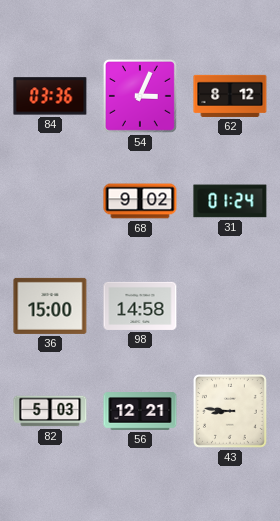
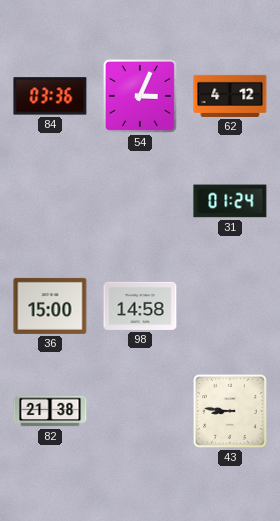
62: 8:12 -> 4:12
68: 9:02 -> none
82: 5:03 -> 21:38
56: 12:21 -> none
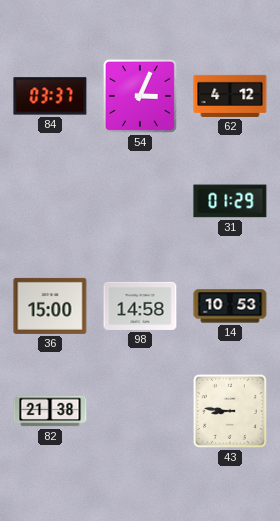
84: 03:36 -> 03:37
31: 01:24 -> 01:29
14: none -> 10:53
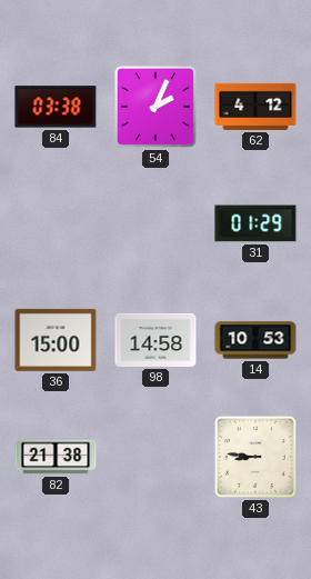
84: 03:37 -> 03:38
54: 3:04 -> 2:04
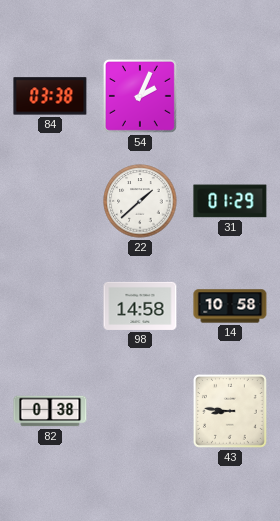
62: 4:12 -> none
22: none -> 1:38
36: 15:00 -> none
14: 10:53 -> 10:58
82: 21:38 -> 0:38
